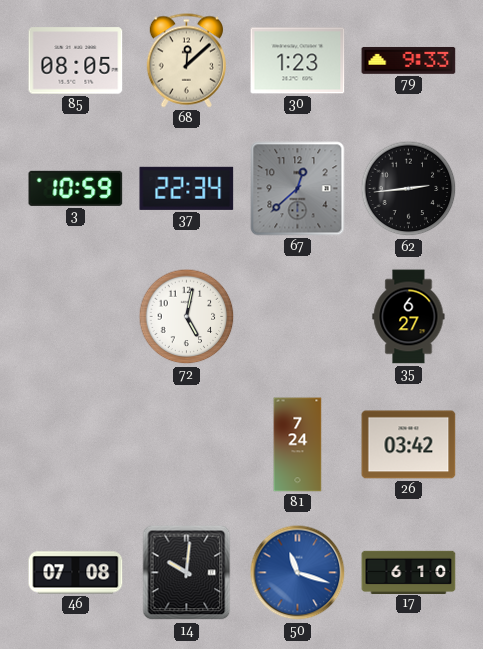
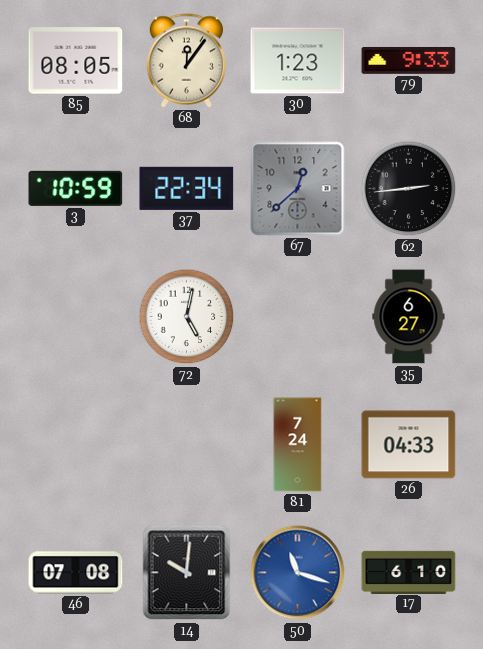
68: 12:08 -> 12:06
26: 03:42 -> 04:33
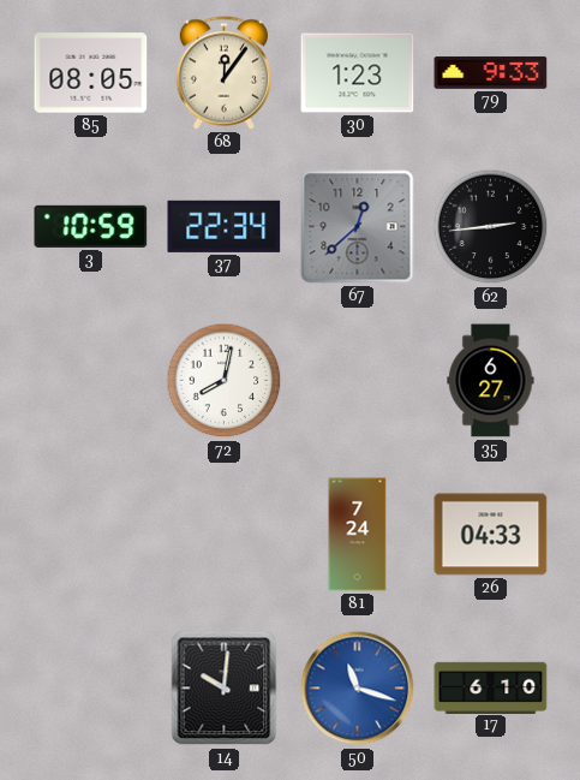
72: 5:02 -> 8:02
46: 07:08 -> none
